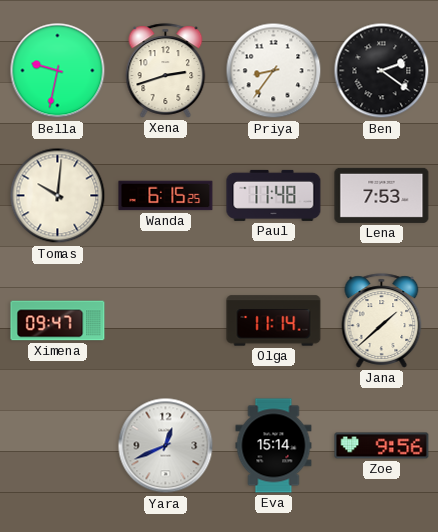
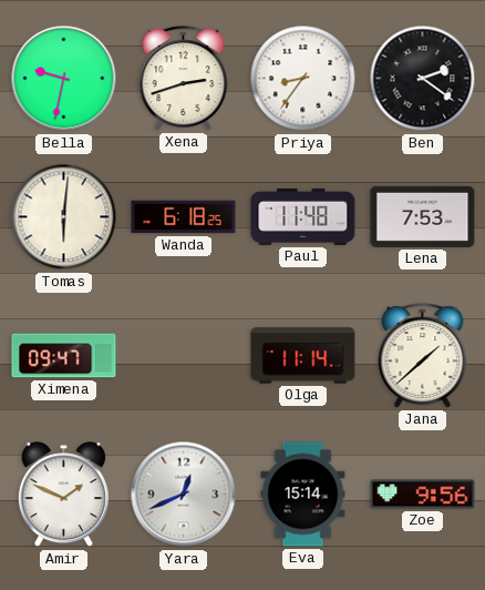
Tomas: 10:01 -> 6:01
Wanda: 6:15 -> 6:18
Amir: none -> 1:49
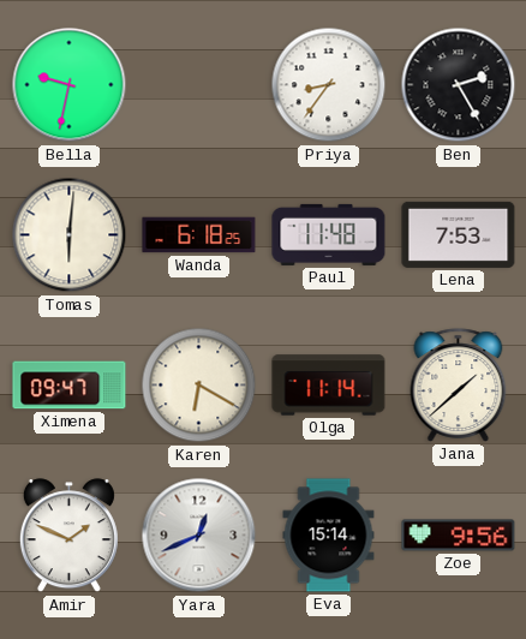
Xena: 2:42 -> none
Ben: 2:21 -> 2:25
Karen: none -> 6:20
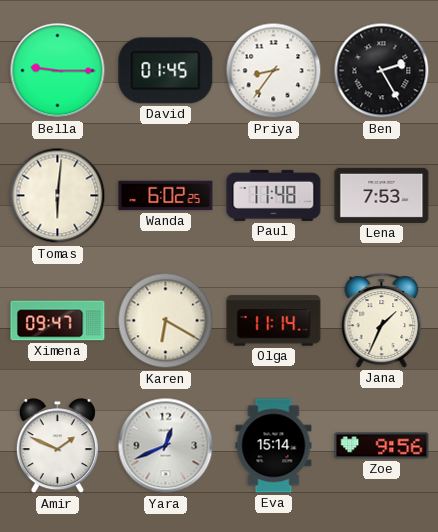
Bella: 9:32 -> 9:15
David: none -> 01:45
Wanda: 6:18 -> 6:02
Jana: 1:38 -> 1:34
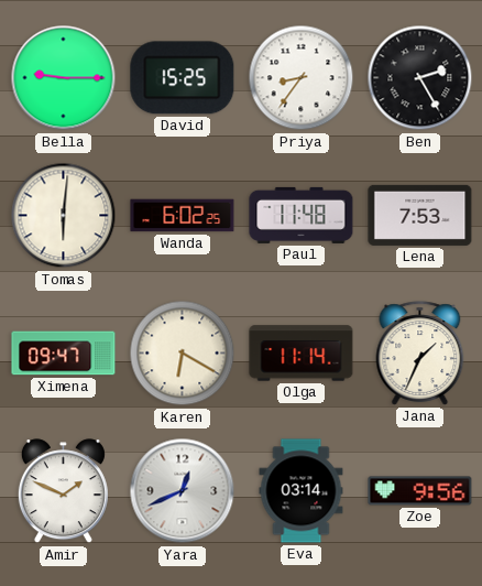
David: 01:45 -> 15:25
Eva: 15:14 -> 03:14
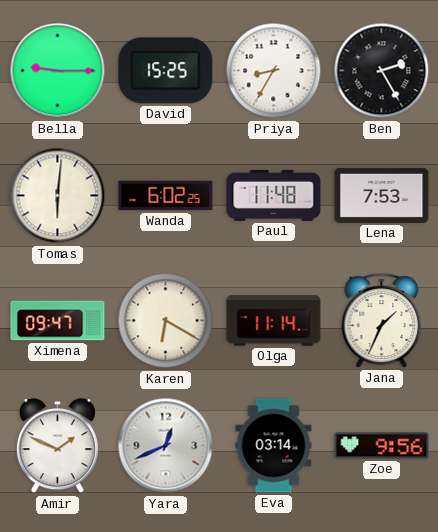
Priya: 8:36 -> 8:35
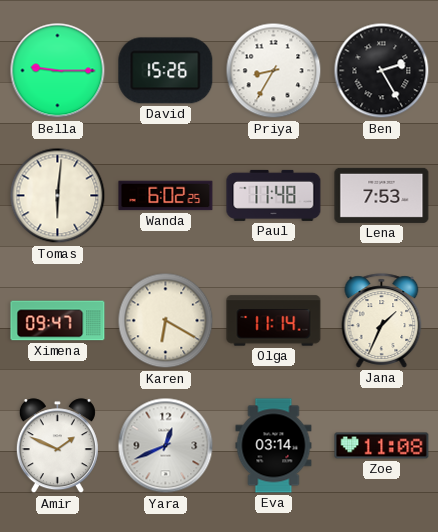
David: 15:25 -> 15:26
Zoe: 9:56 -> 11:08
